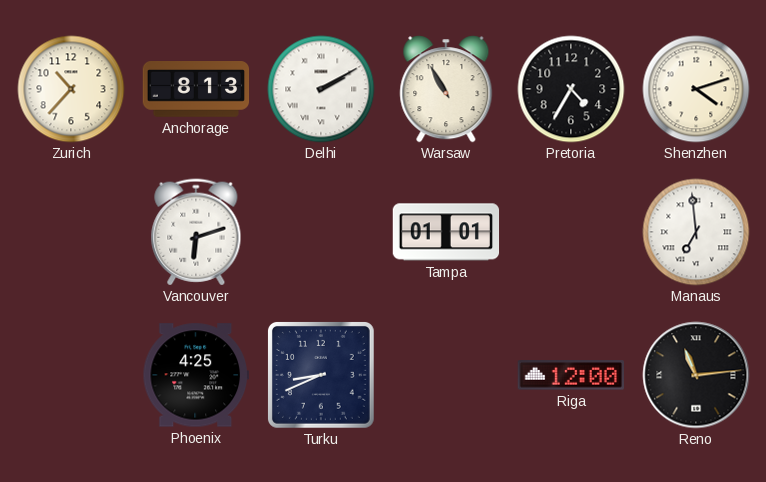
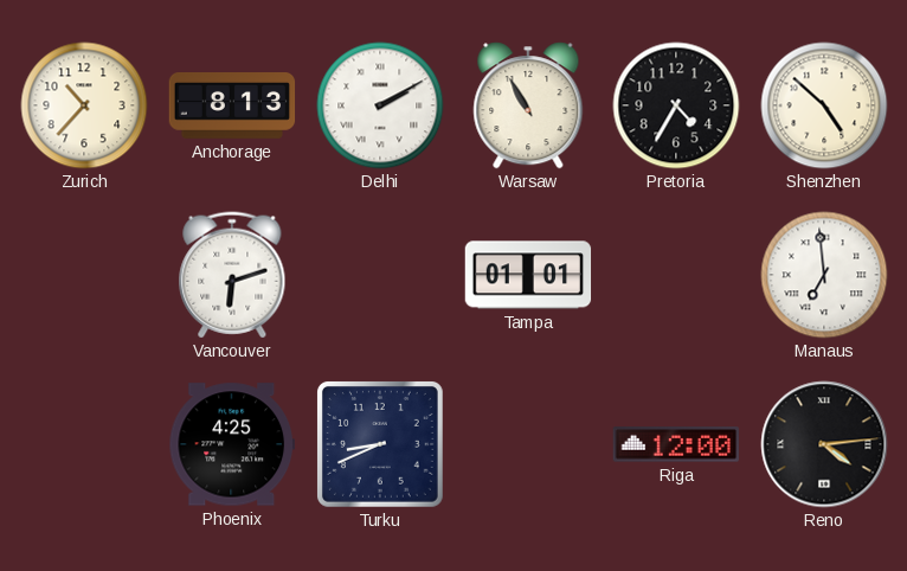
Shenzhen: 4:12 -> 4:52
Reno: 11:14 -> 4:14
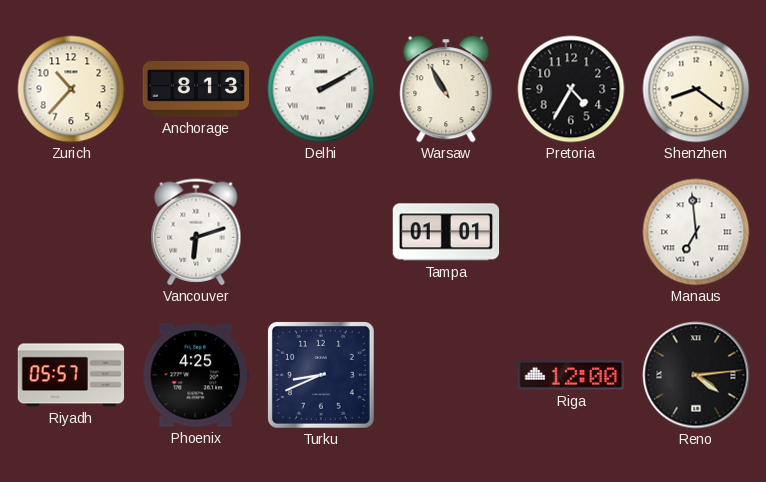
Shenzhen: 4:52 -> 8:21
Riyadh: none -> 05:57
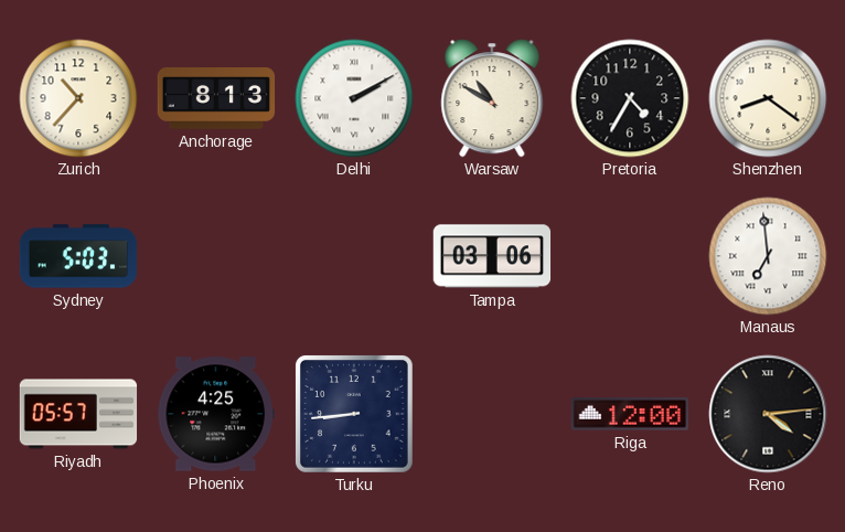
Warsaw: 10:55 -> 10:50
Sydney: none -> 5:03
Vancouver: 6:12 -> none
Tampa: 01:01 -> 03:06
Turku: 8:41 -> 8:44
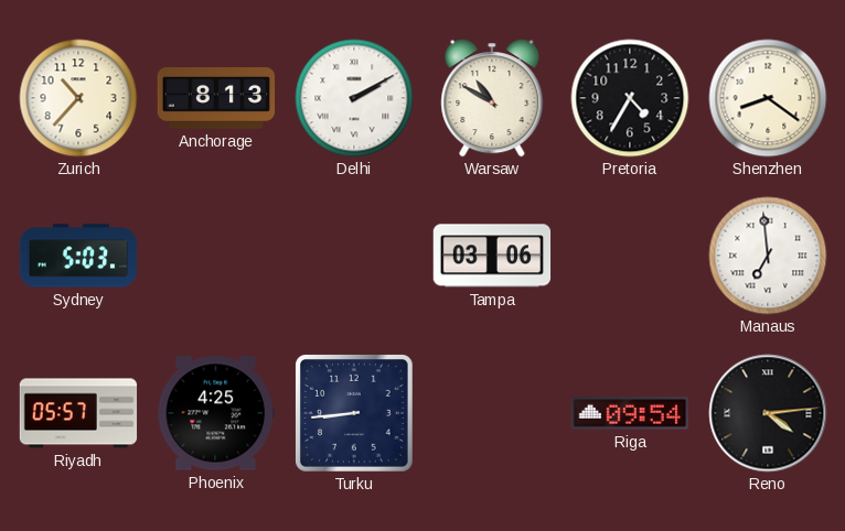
Riga: 12:00 -> 09:54
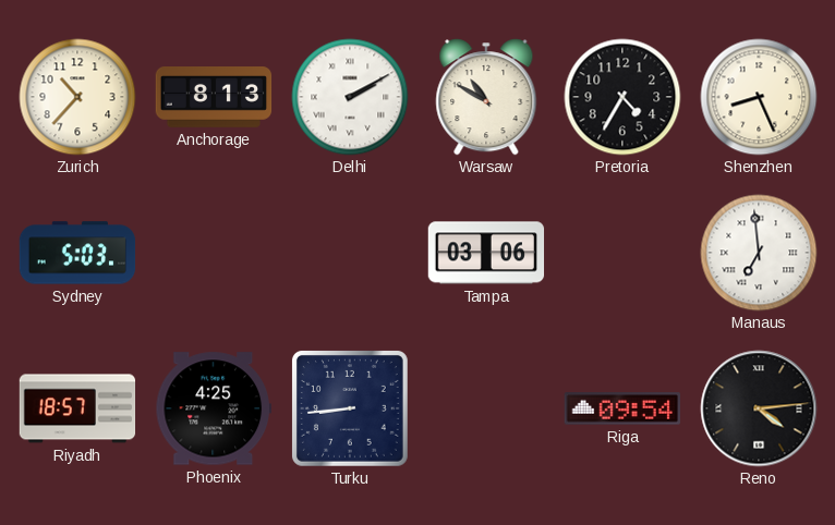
Shenzhen: 8:21 -> 8:26
Riyadh: 05:57 -> 18:57
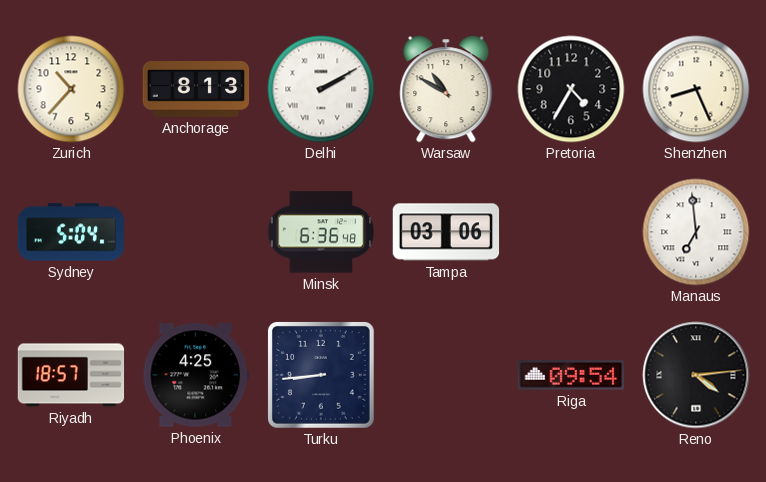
Sydney: 5:03 -> 5:04
Minsk: none -> 6:36
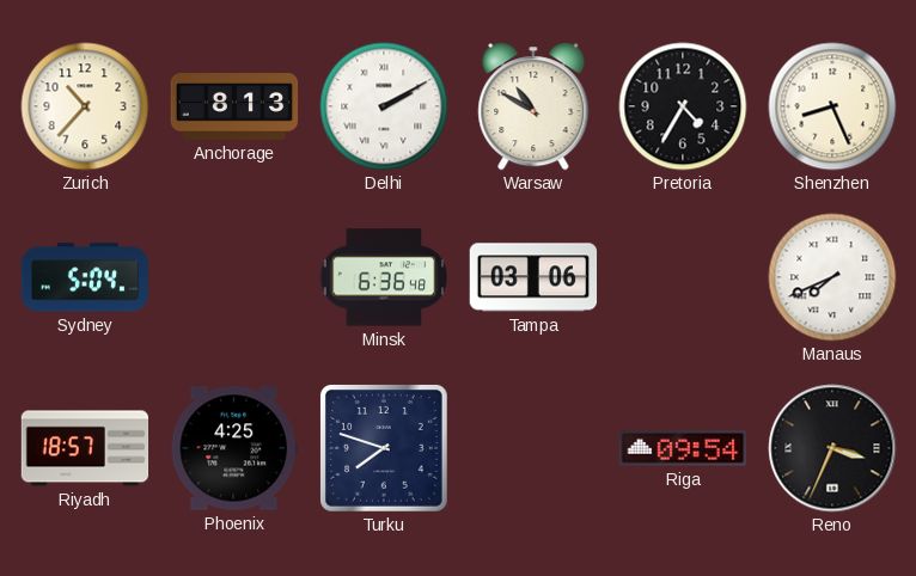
Manaus: 6:59 -> 7:41
Turku: 8:44 -> 7:48
Reno: 4:14 -> 3:34
